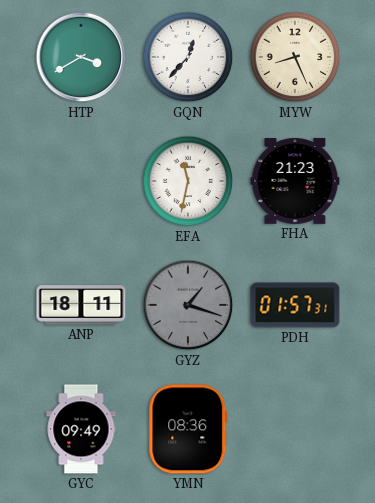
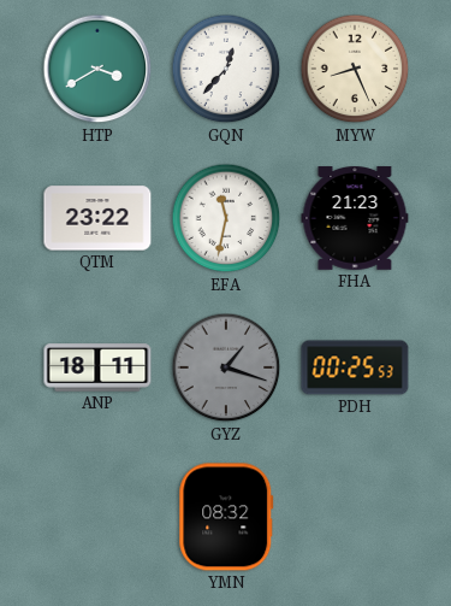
QTM: none -> 23:22
PDH: 01:57 -> 00:25
GYC: 09:49 -> none
YMN: 08:36 -> 08:32
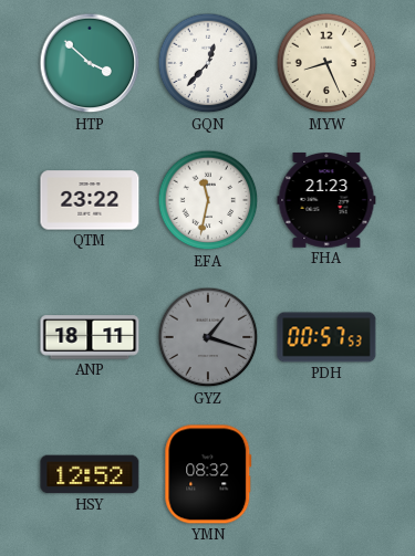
HTP: 3:40 -> 3:52
PDH: 00:25 -> 00:57
HSY: none -> 12:52
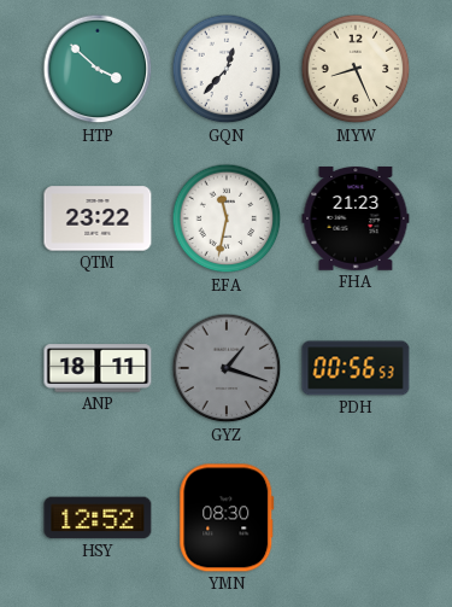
PDH: 00:57 -> 00:56
YMN: 08:32 -> 08:30
